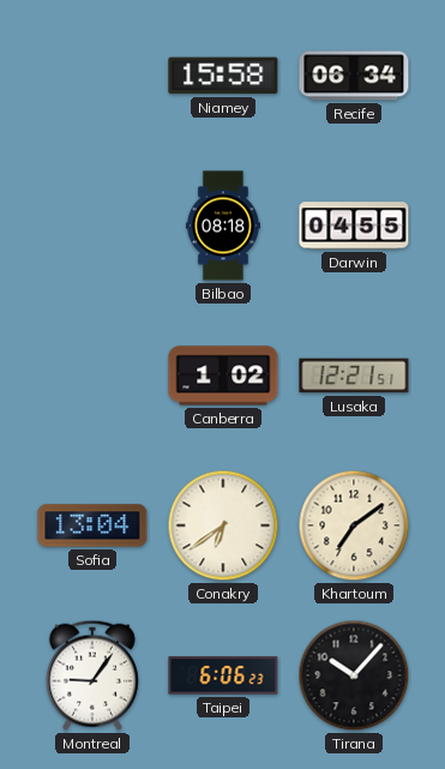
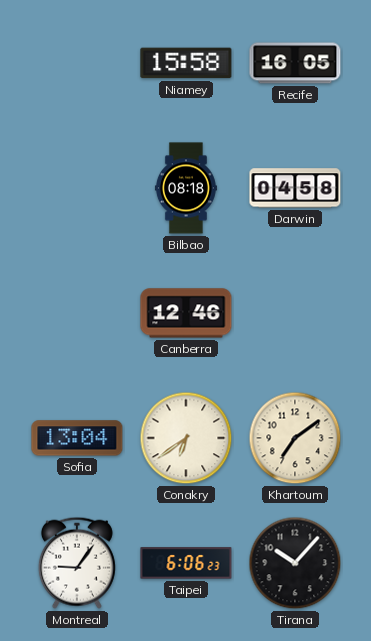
Recife: 06:34 -> 16:05
Darwin: 04:55 -> 04:58
Canberra: 1:02 -> 12:46
Lusaka: 12:21 -> none
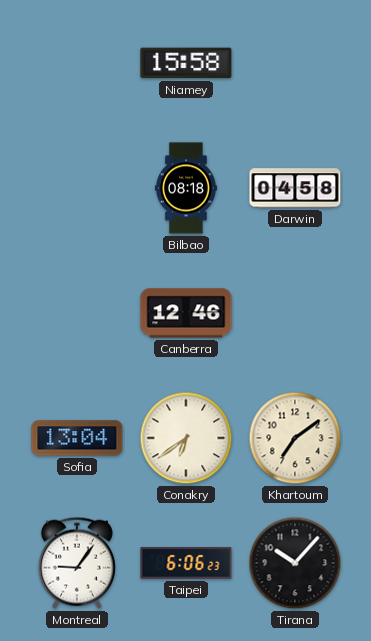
Recife: 16:05 -> none
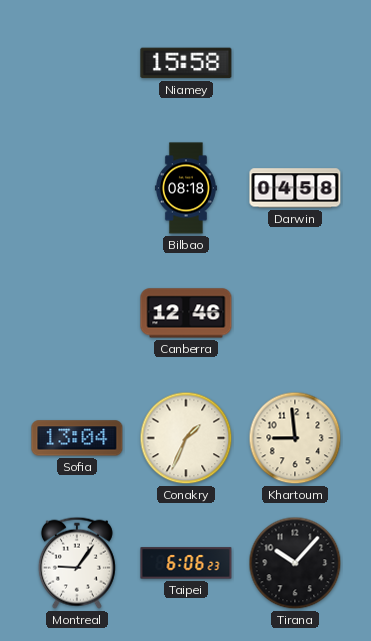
Conakry: 6:39 -> 1:34
Khartoum: 7:09 -> 8:59
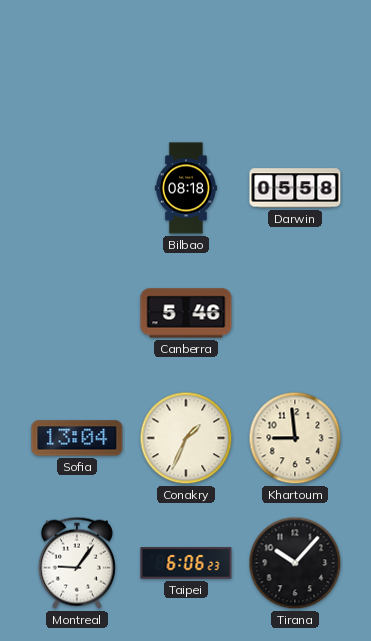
Niamey: 15:58 -> none
Darwin: 04:58 -> 05:58
Canberra: 12:46 -> 5:46
